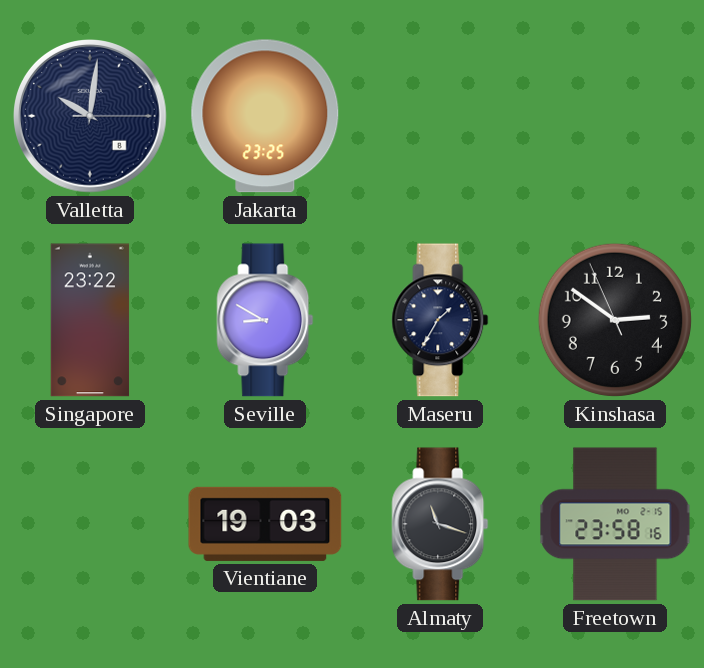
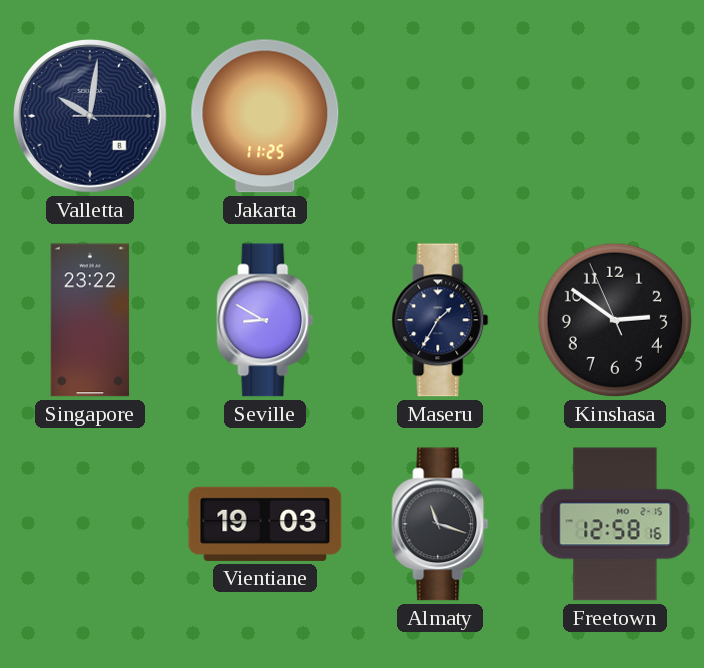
Jakarta: 23:25 -> 11:25
Freetown: 23:58 -> 12:58
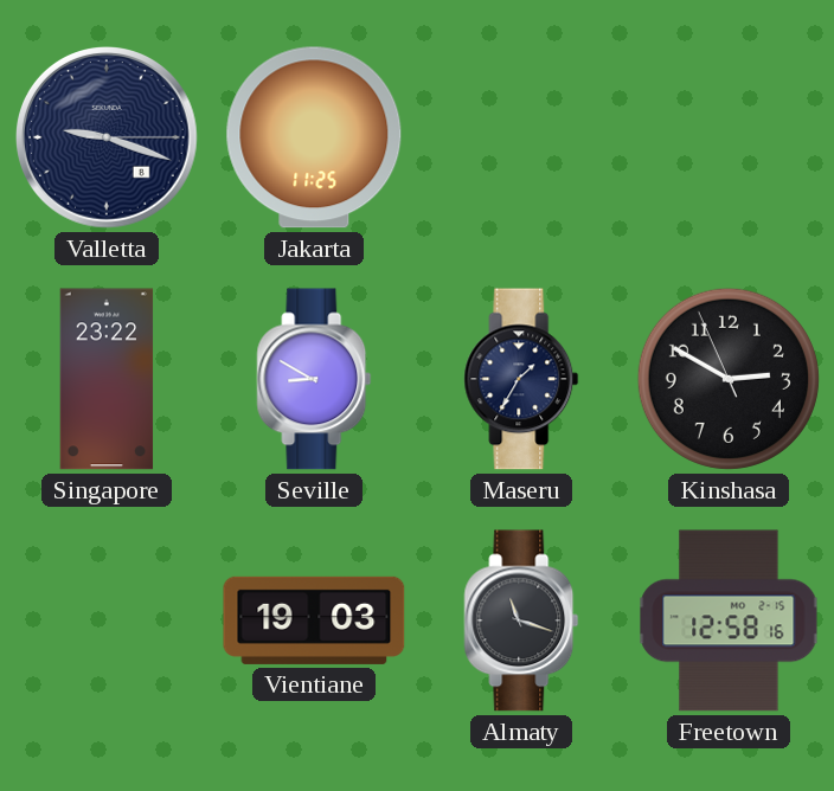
Valletta: 10:01 -> 9:18
Kinshasa: 2:50 -> 2:49
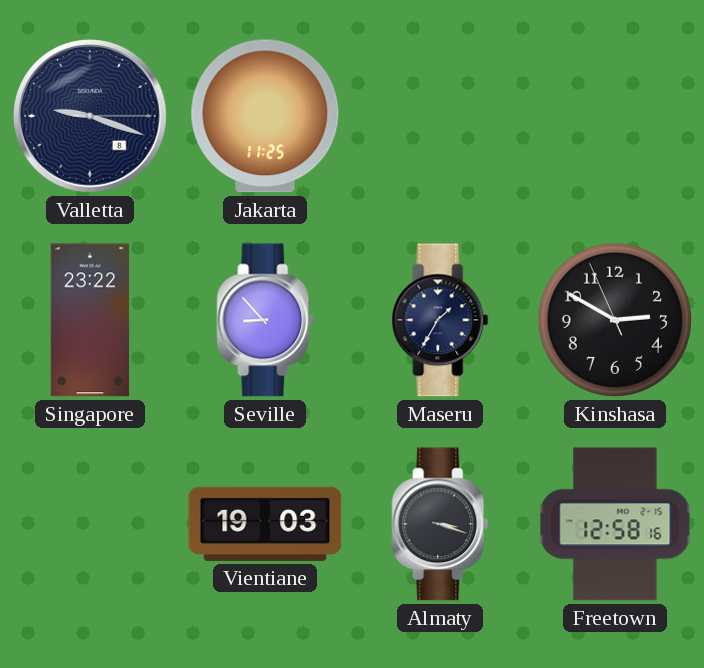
Seville: 8:50 -> 8:53
Almaty: 11:18 -> 3:18
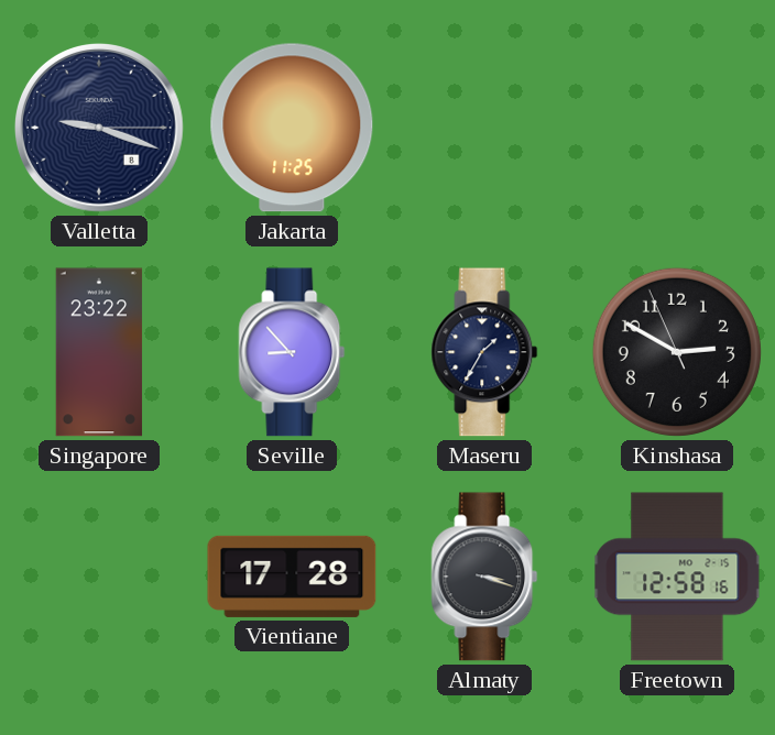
Vientiane: 19:03 -> 17:28
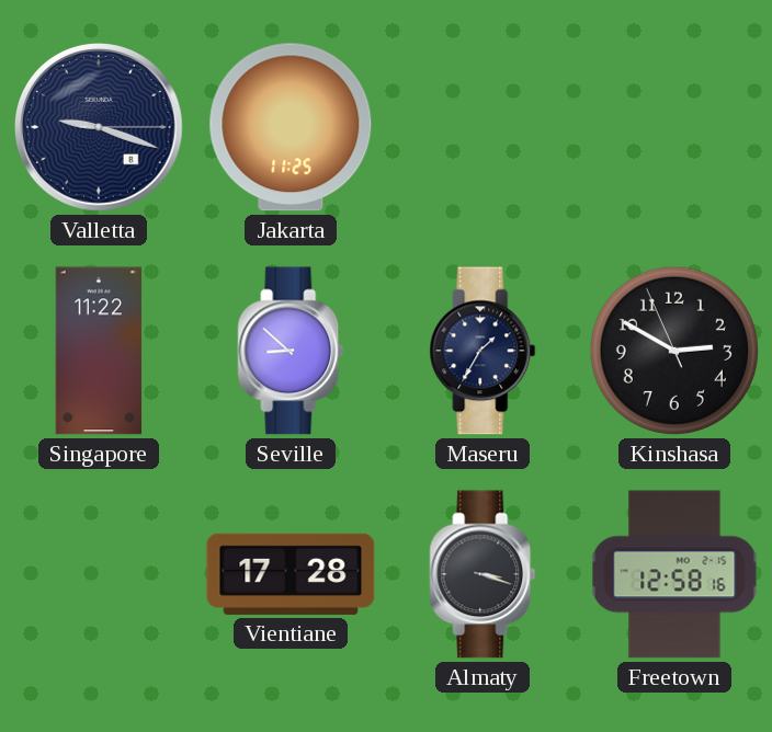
Singapore: 23:22 -> 11:22
Seville: 8:53 -> 8:52
